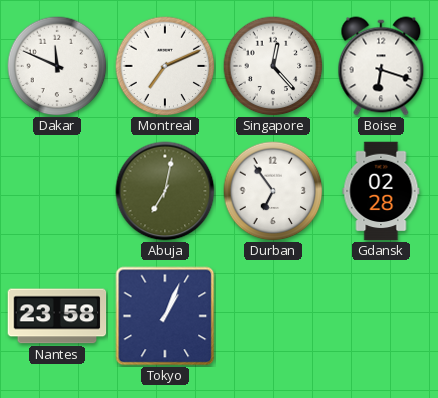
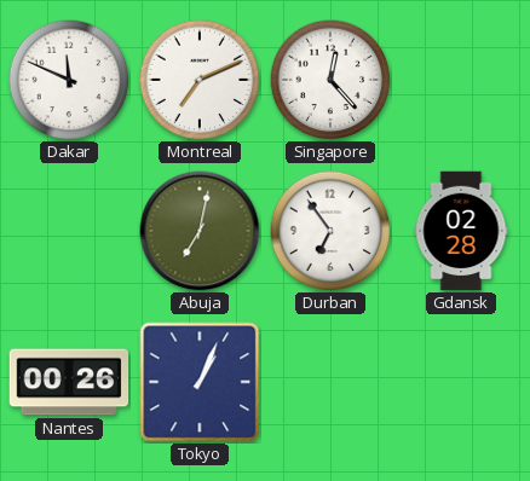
Boise: 6:18 -> none
Nantes: 23:58 -> 00:26
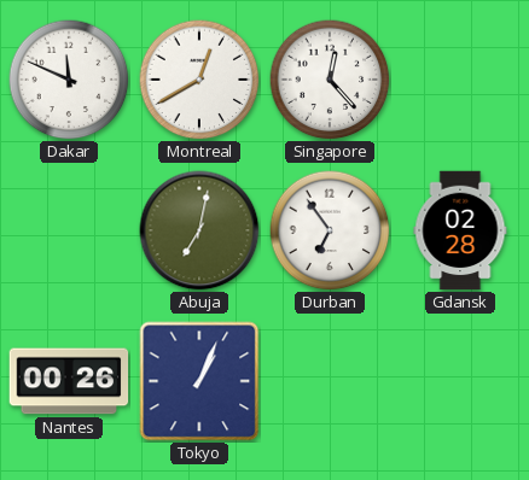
Montreal: 7:11 -> 12:40
